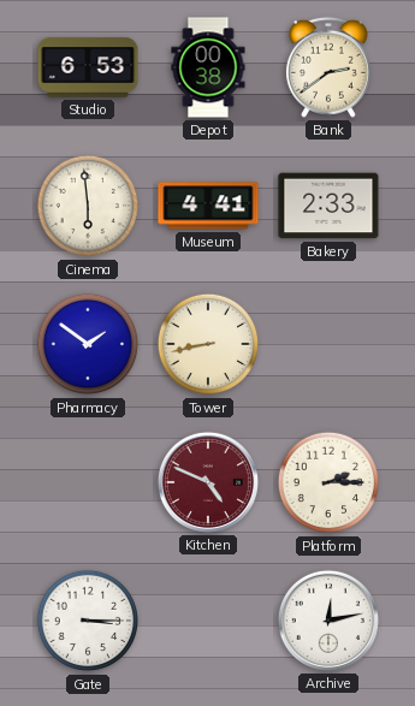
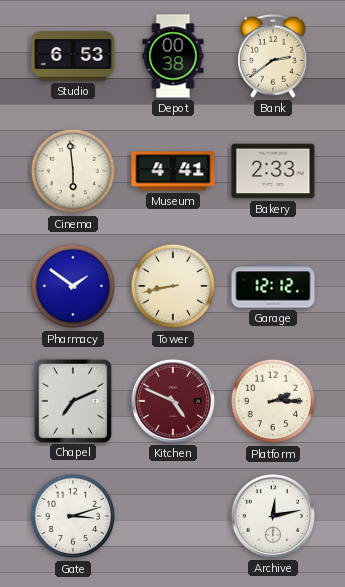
Garage: none -> 12:12
Chapel: none -> 7:11
Gate: 3:15 -> 3:12
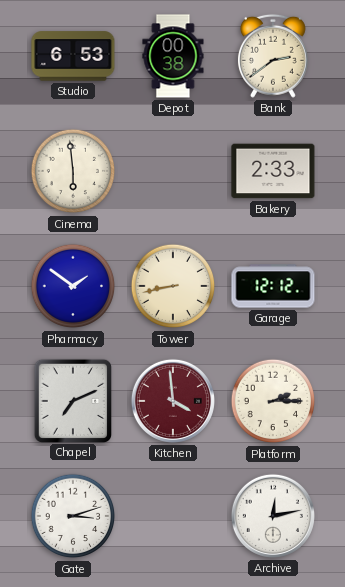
Museum: 4:41 -> none
Kitchen: 4:49 -> 3:59
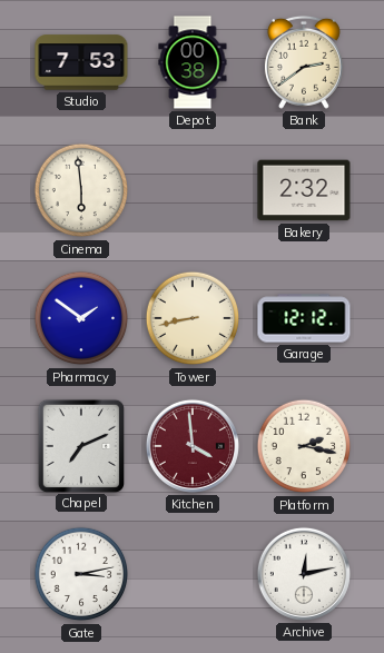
Studio: 6:53 -> 7:53
Bakery: 2:33 -> 2:32
Platform: 2:15 -> 2:17
Gate: 3:12 -> 3:13
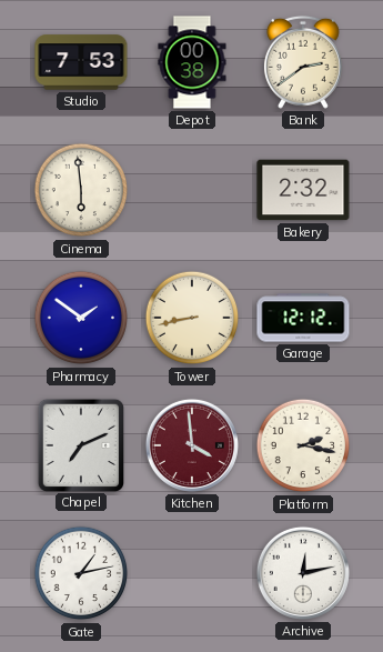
Gate: 3:13 -> 1:13
